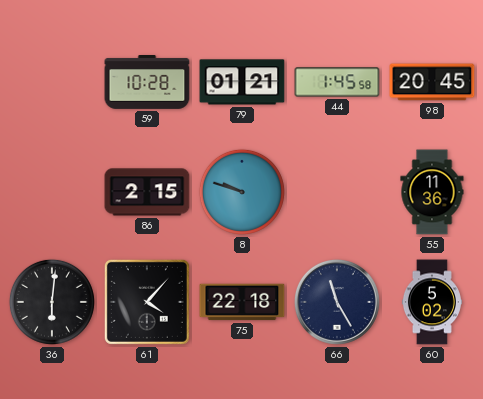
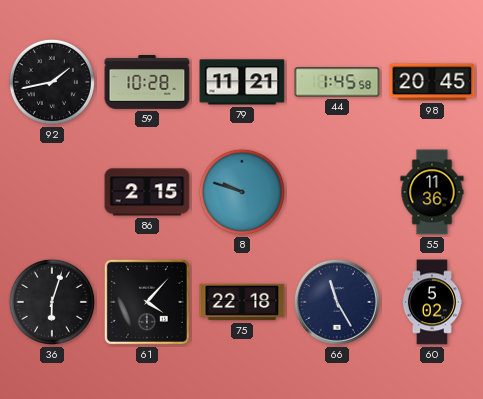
92: none -> 1:43
79: 01:21 -> 11:21
36: 6:01 -> 6:03
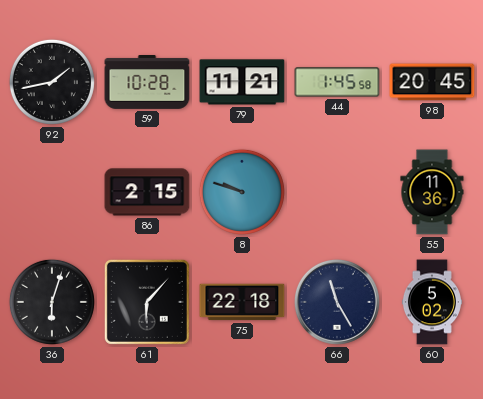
61: 4:07 -> 6:07
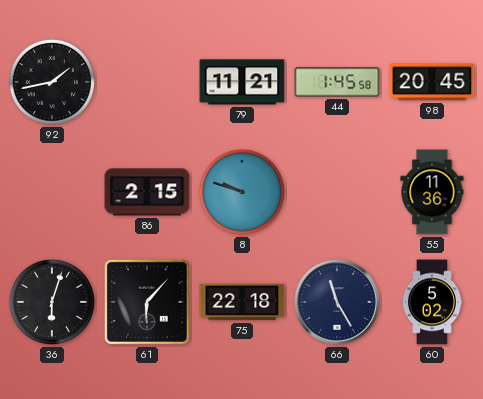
59: 10:28 -> none
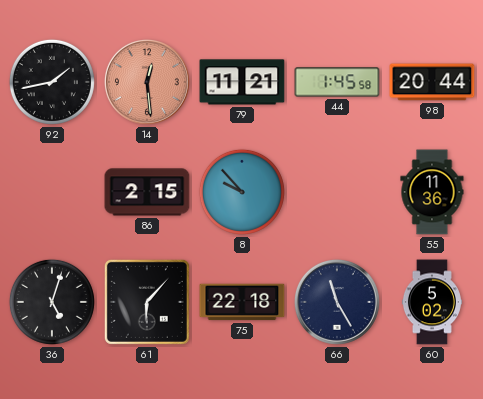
14: none -> 12:29
98: 20:45 -> 20:44
8: 9:48 -> 9:53
36: 6:03 -> 5:03
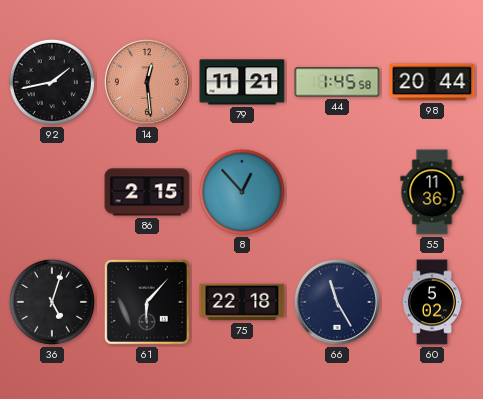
8: 9:53 -> 12:53
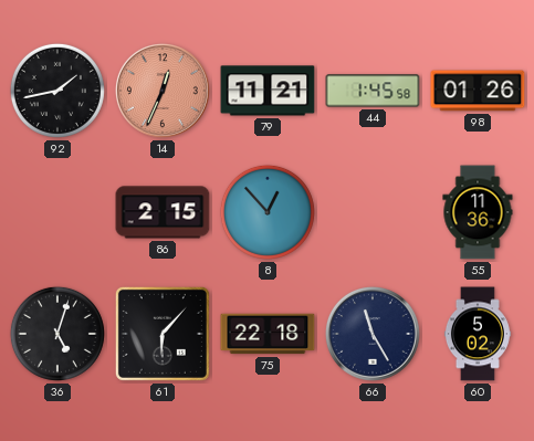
14: 12:29 -> 12:34
98: 20:44 -> 01:26
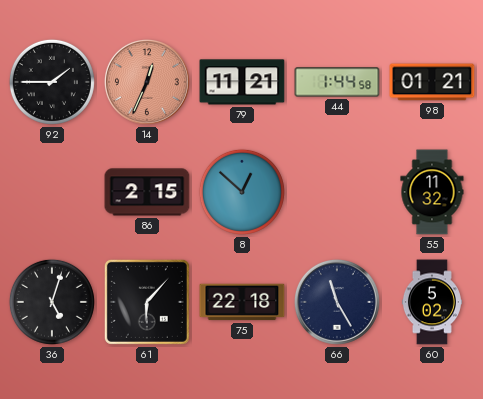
92: 1:43 -> 1:45
44: 1:45 -> 1:44
98: 01:26 -> 01:21
8: 12:53 -> 12:52
55: 11:36 -> 11:32
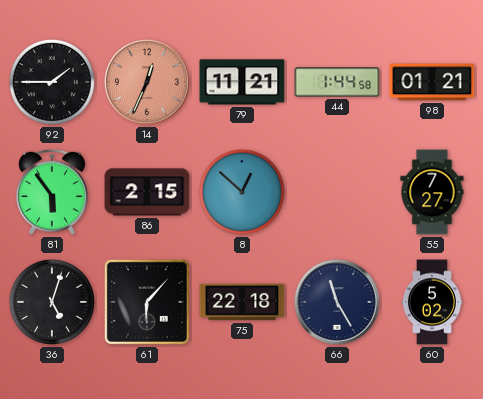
81: none -> 5:54
55: 11:32 -> 7:27
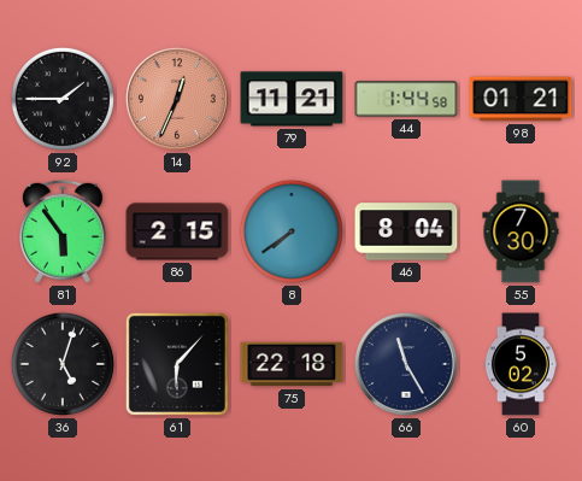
8: 12:52 -> 7:39
46: none -> 8:04
55: 7:27 -> 7:30
